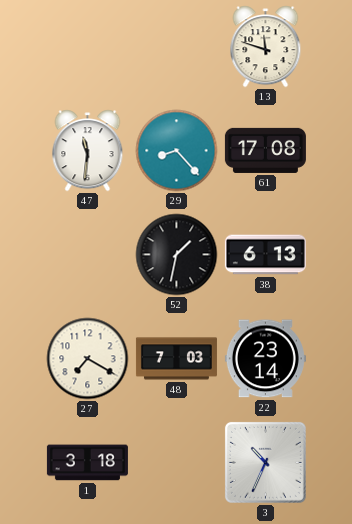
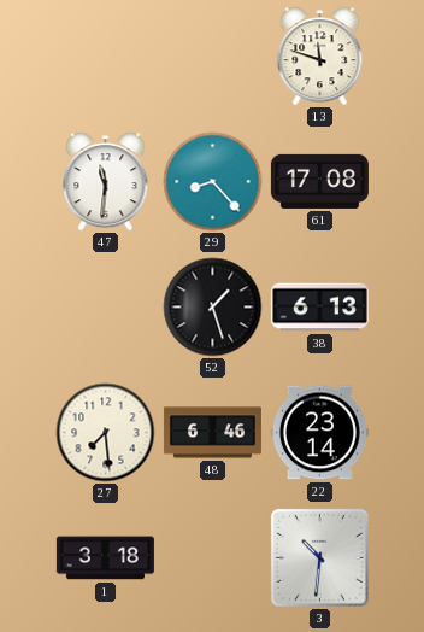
52: 1:32 -> 1:27
27: 7:20 -> 7:29
48: 7:03 -> 6:46
3: 10:34 -> 10:31
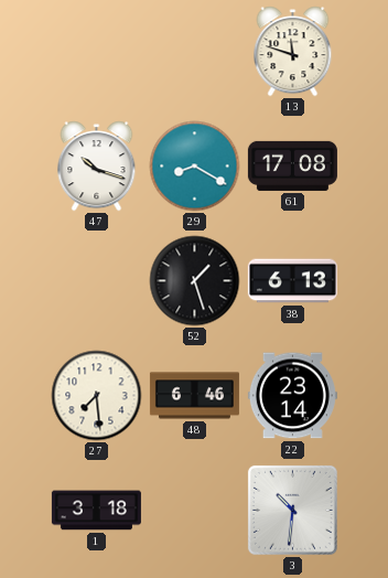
47: 11:31 -> 10:18
29: 8:23 -> 8:20
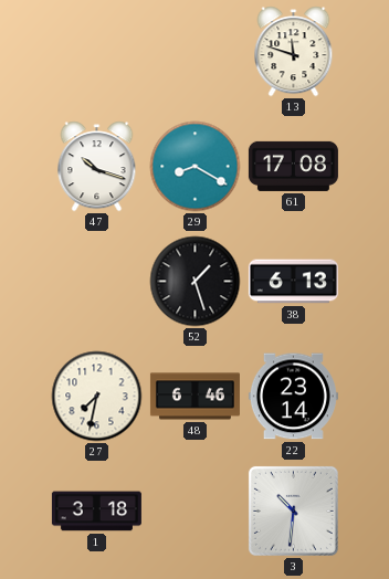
27: 7:29 -> 7:32
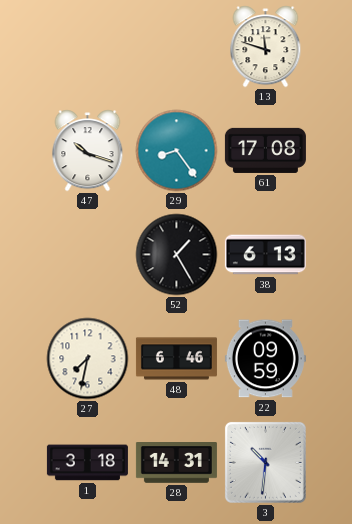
29: 8:20 -> 8:24
52: 1:27 -> 1:25
22: 23:14 -> 09:59
28: none -> 14:31
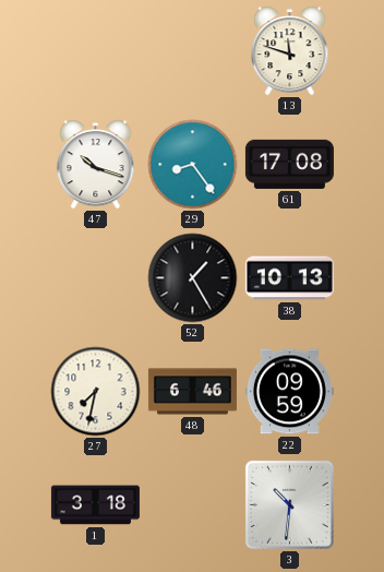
38: 6:13 -> 10:13
28: 14:31 -> none
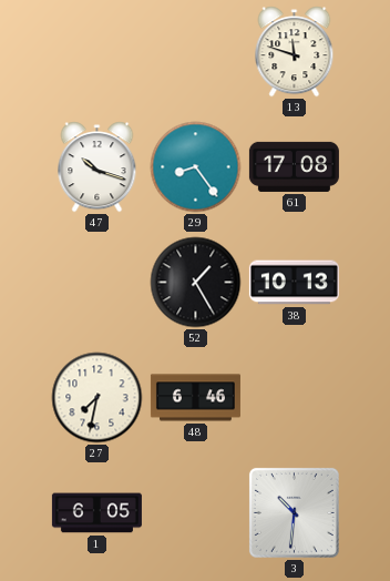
22: 09:59 -> none
1: 3:18 -> 6:05
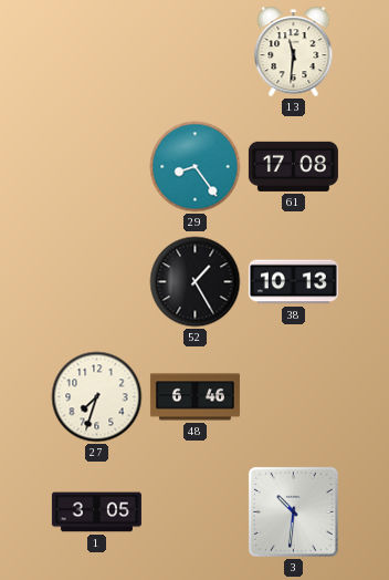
13: 11:48 -> 11:31
47: 10:18 -> none
27: 7:32 -> 7:33
1: 6:05 -> 3:05
